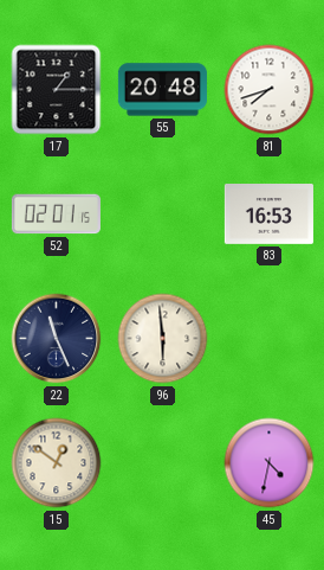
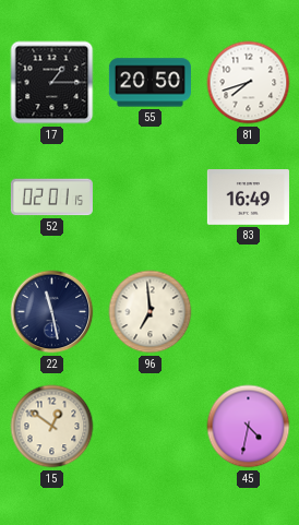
55: 20:48 -> 20:50
83: 16:53 -> 16:49
22: 11:26 -> 11:28
96: 5:59 -> 6:59
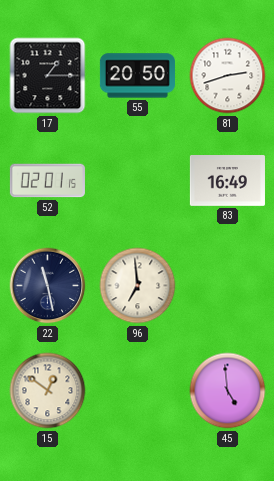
81: 7:42 -> 2:42
45: 4:32 -> 4:59
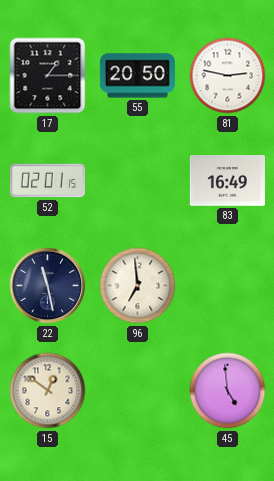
81: 2:42 -> 2:47
